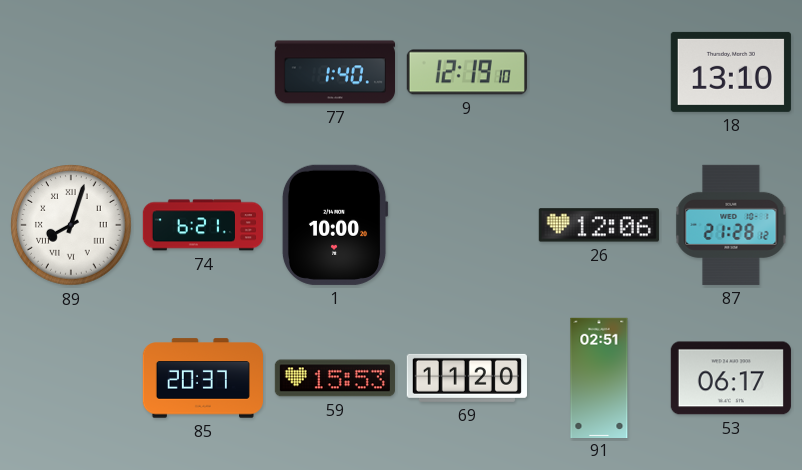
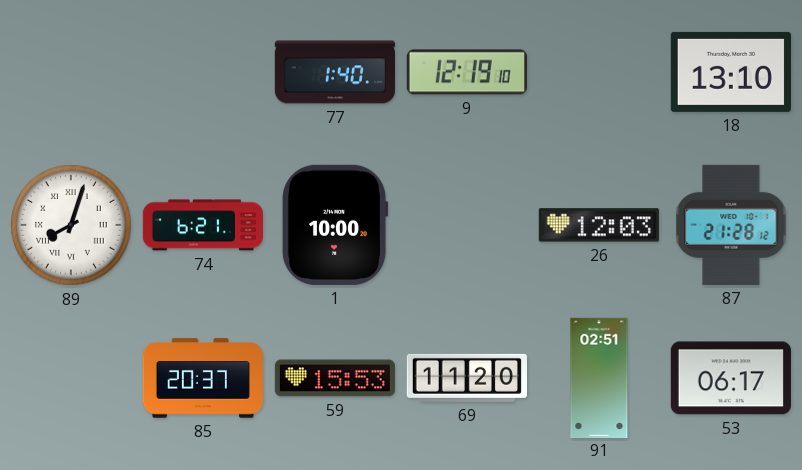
26: 12:06 -> 12:03
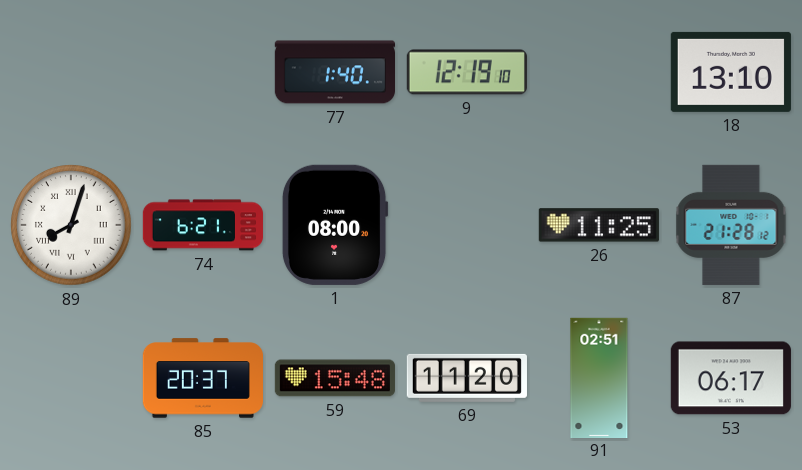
1: 10:00 -> 08:00
26: 12:03 -> 11:25
59: 15:53 -> 15:48
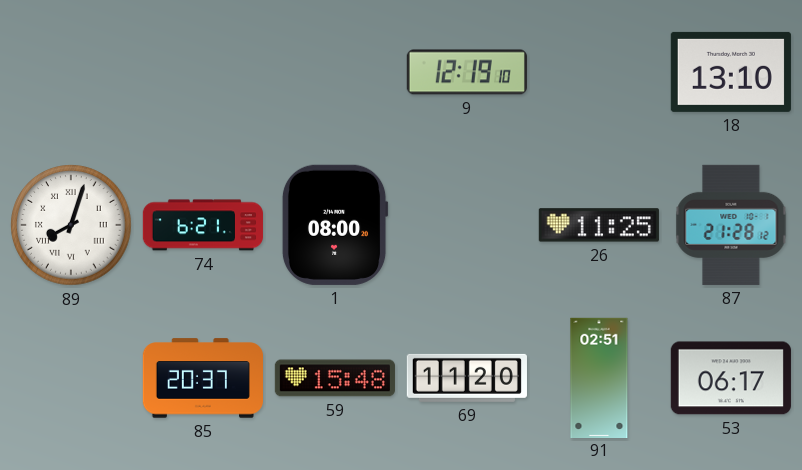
77: 1:40 -> none
